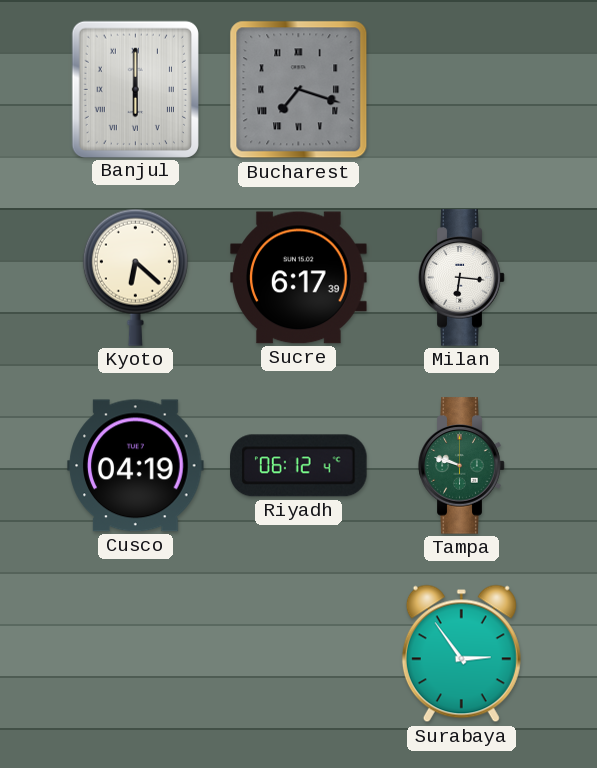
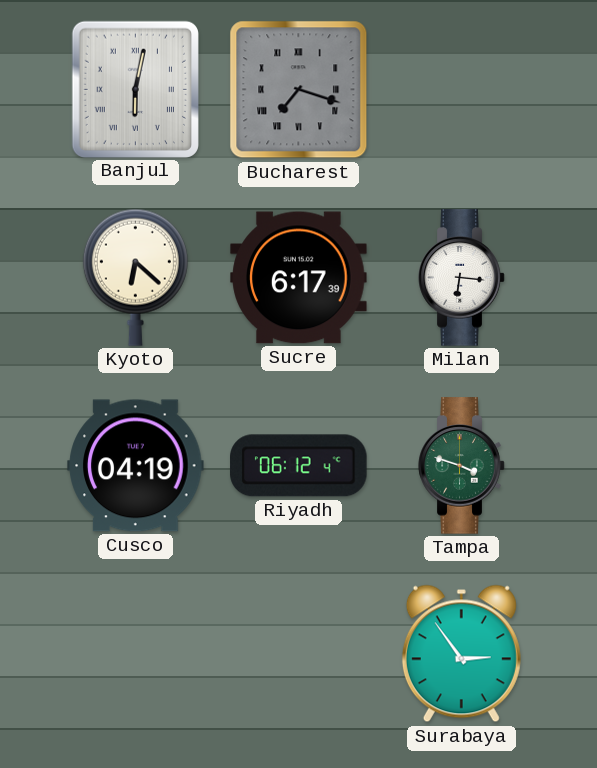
Banjul: 6:00 -> 6:02
Tampa: 9:48 -> 3:48
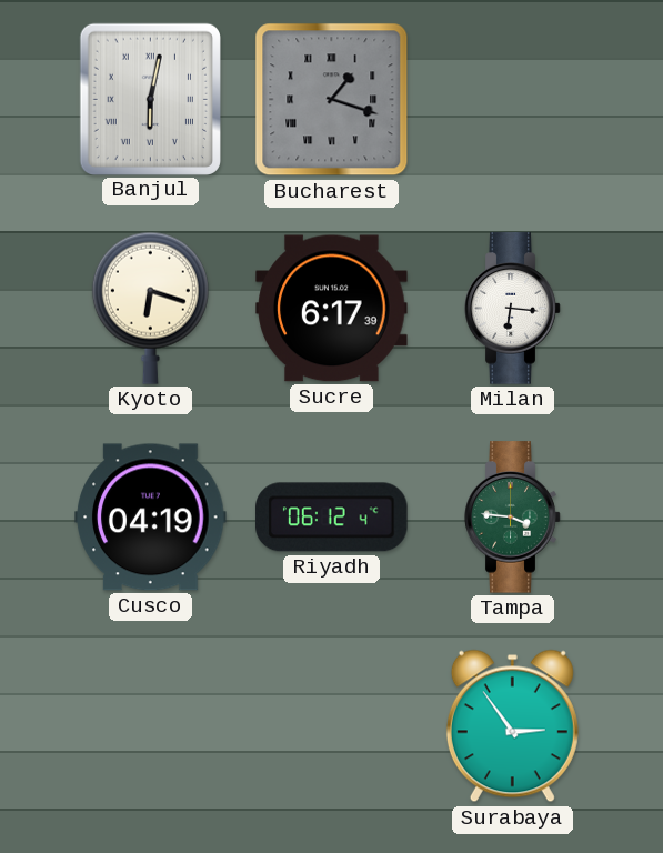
Bucharest: 7:18 -> 1:18
Kyoto: 6:22 -> 6:18
Tampa: 3:48 -> 3:46
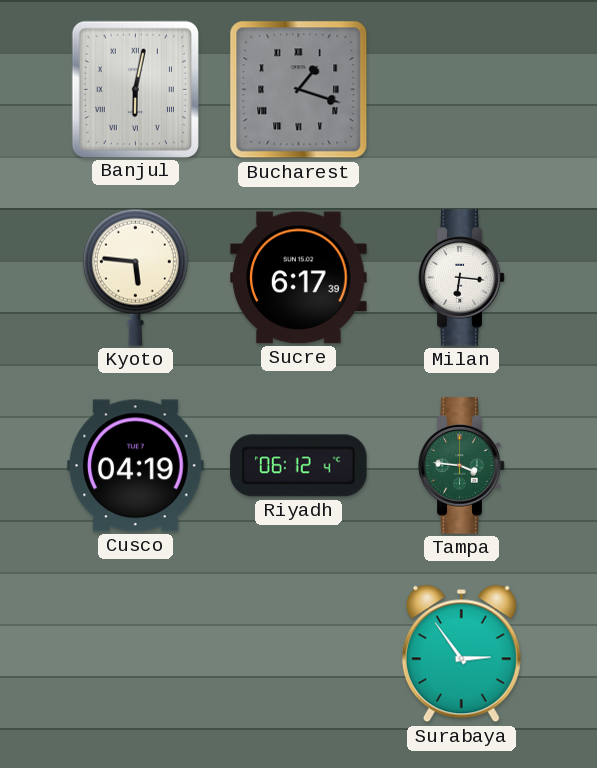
Kyoto: 6:18 -> 5:46
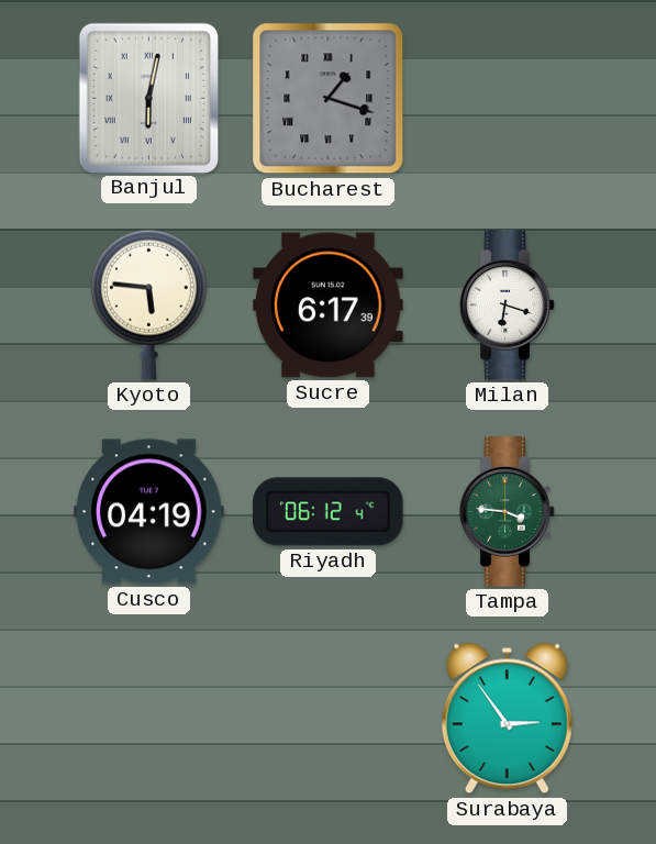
Milan: 6:16 -> 6:18
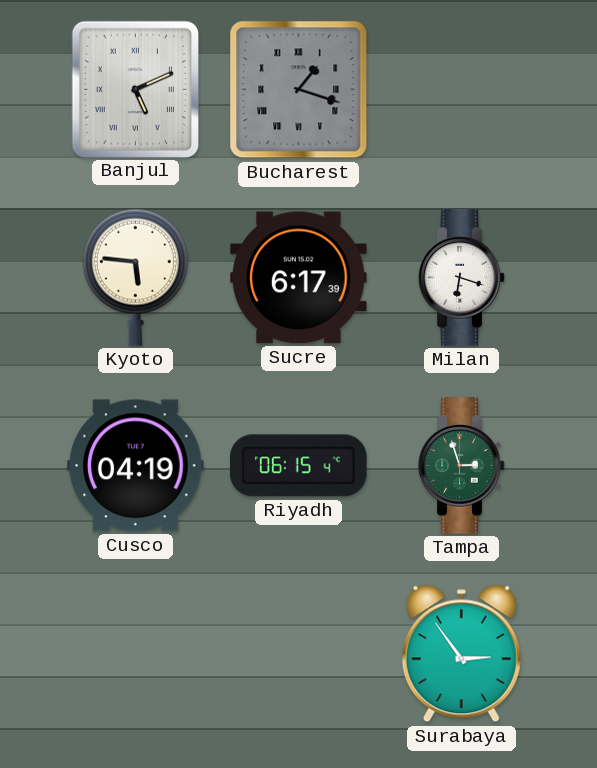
Banjul: 6:02 -> 5:11
Riyadh: 06:12 -> 06:15
Tampa: 3:46 -> 2:57
